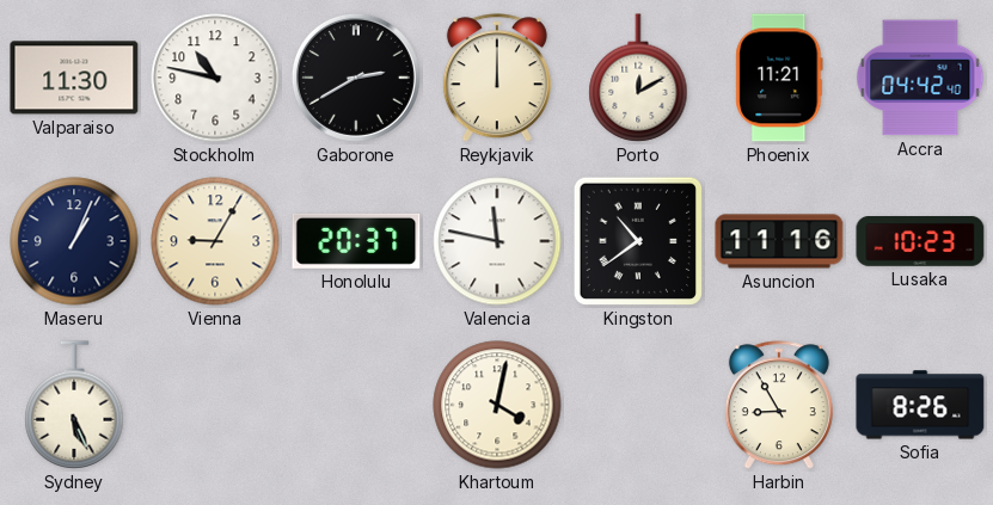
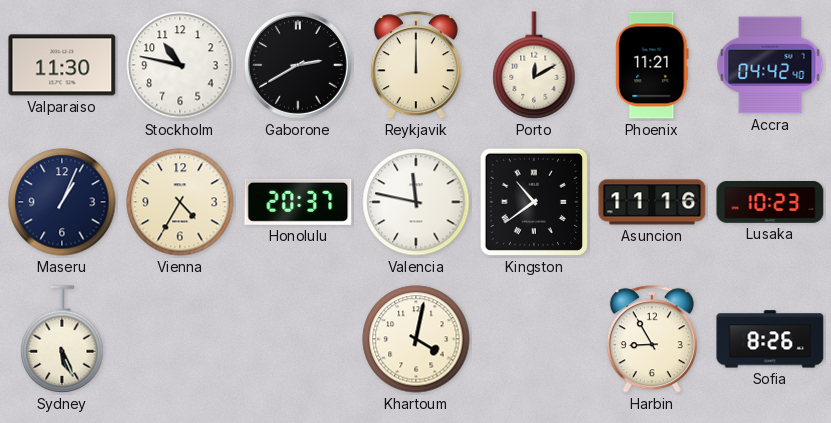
Vienna: 9:05 -> 4:35
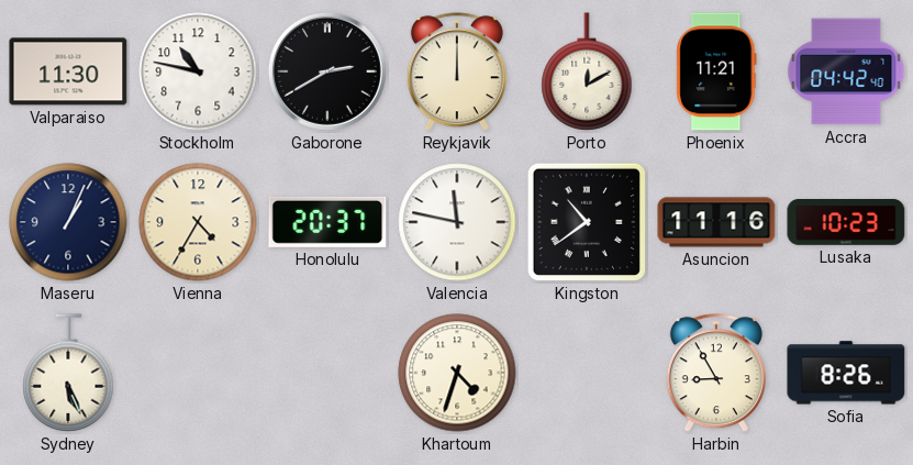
Khartoum: 4:02 -> 4:33
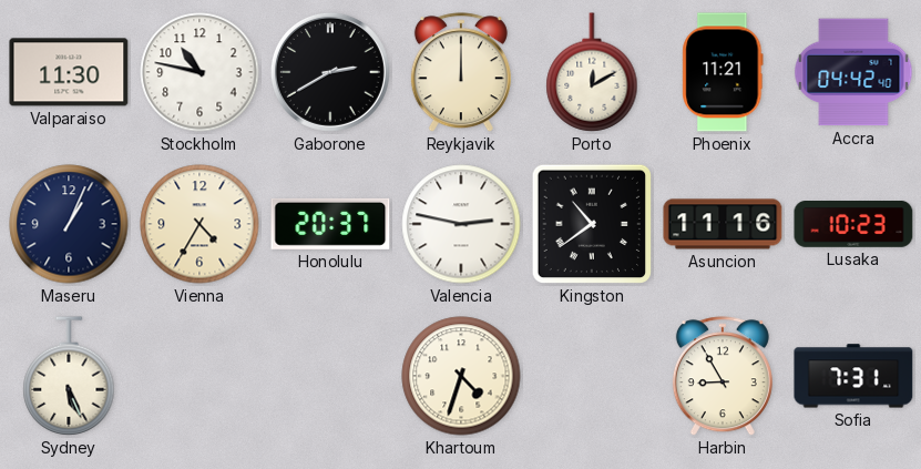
Valencia: 11:47 -> 2:47
Sofia: 8:26 -> 7:31
